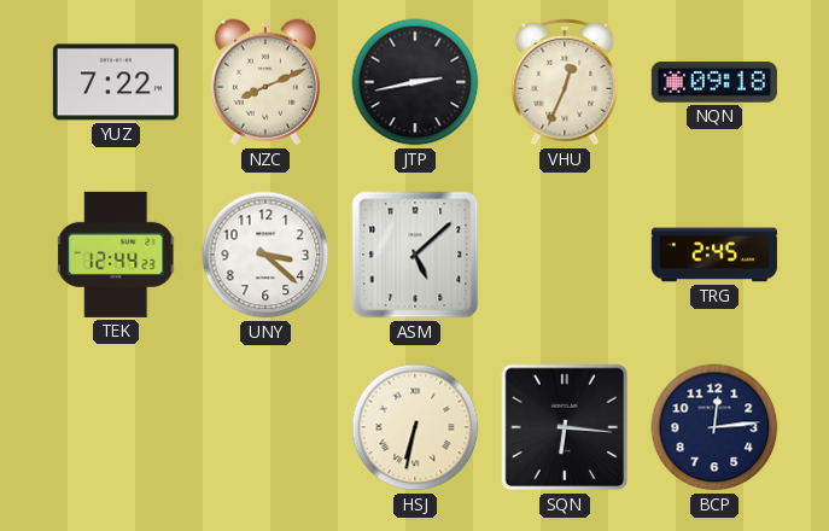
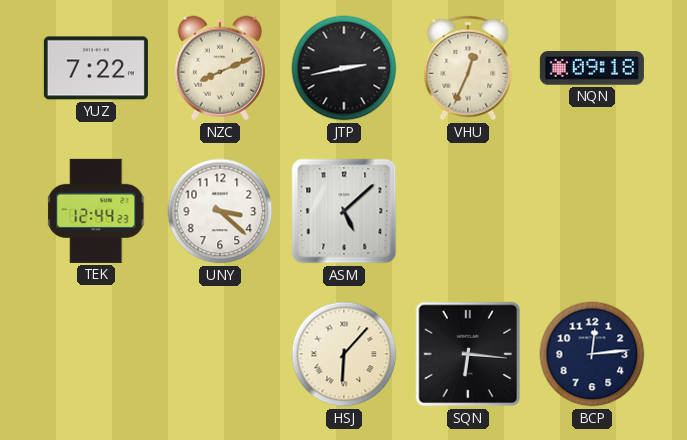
TRG: 2:45 -> none
HSJ: 6:32 -> 6:07
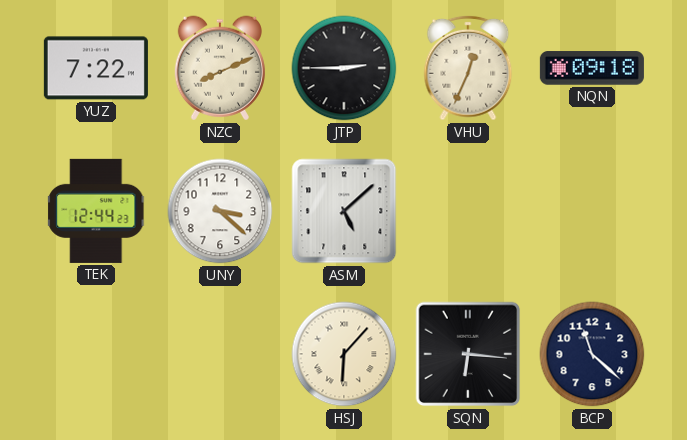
JTP: 2:43 -> 2:45
BCP: 12:14 -> 11:22
